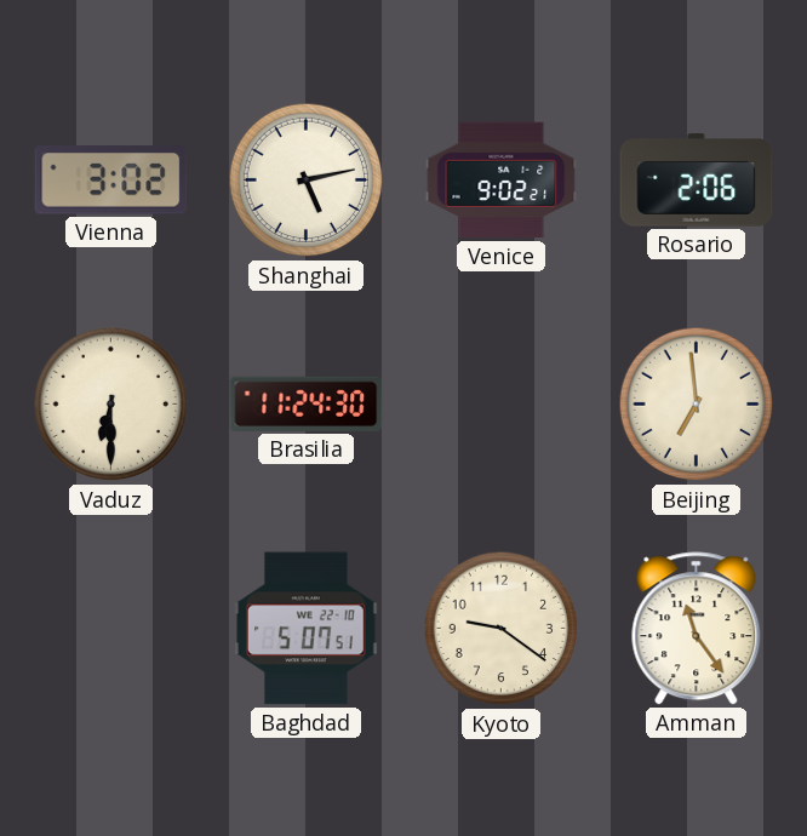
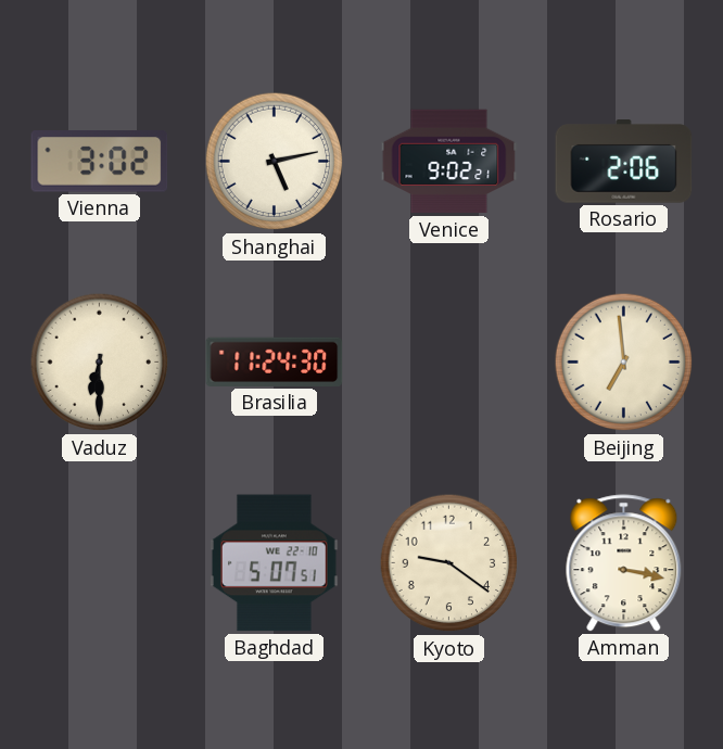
Amman: 11:24 -> 3:17
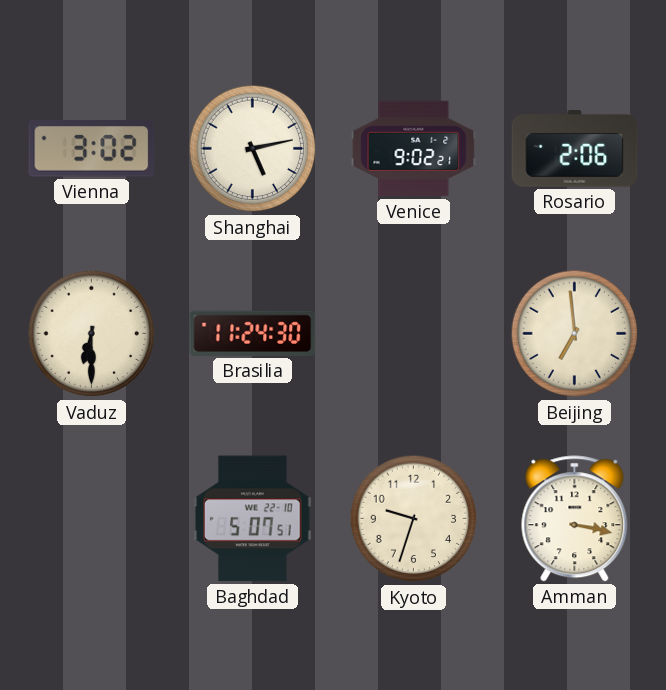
Kyoto: 9:21 -> 9:33
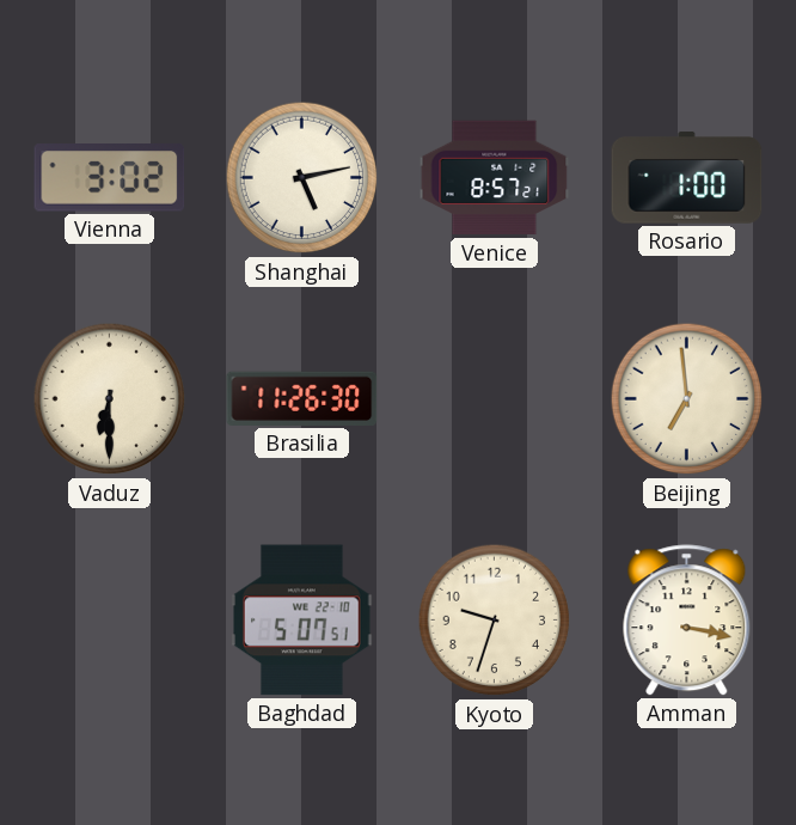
Venice: 9:02 -> 8:57
Rosario: 2:06 -> 1:00
Brasilia: 11:24 -> 11:26
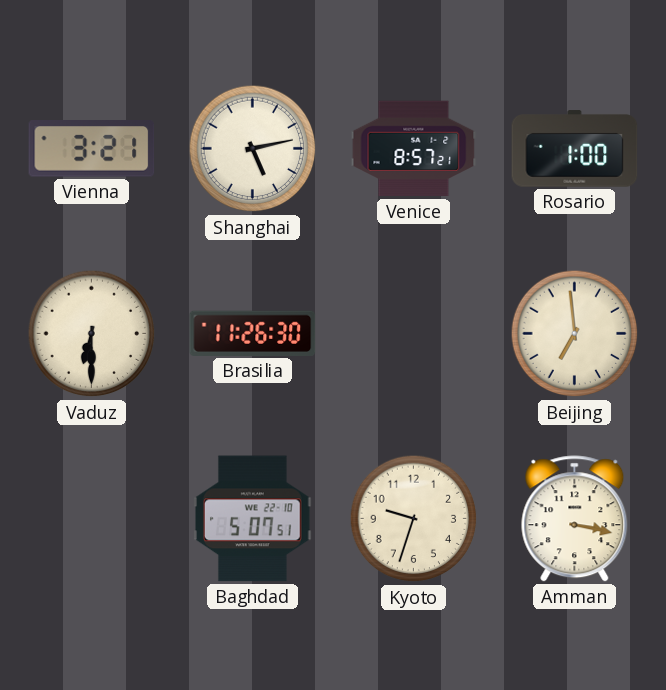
Vienna: 3:02 -> 3:21
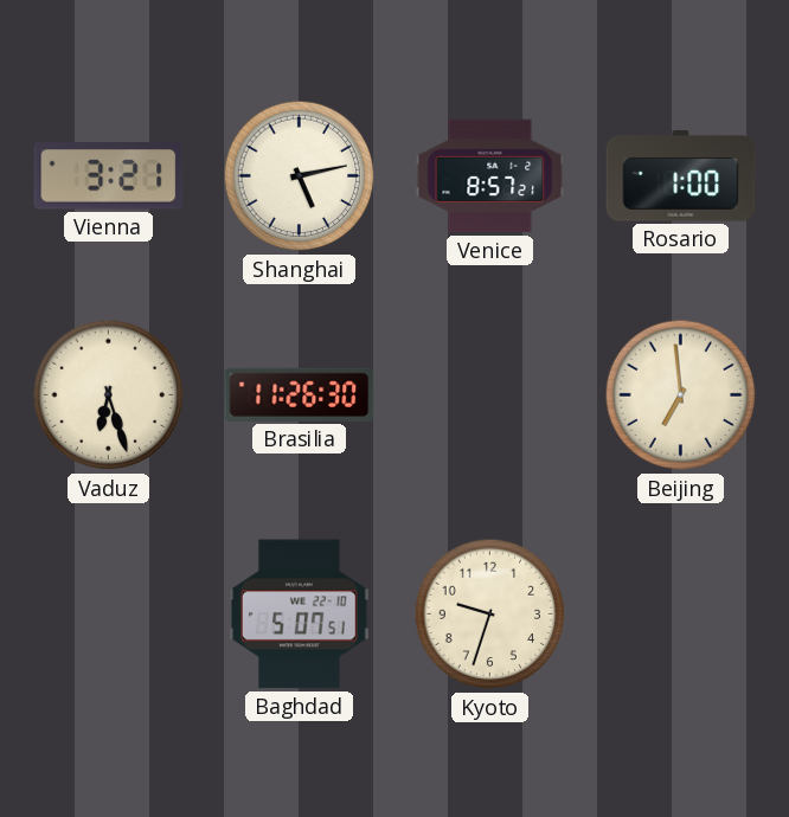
Vaduz: 6:30 -> 6:27
Amman: 3:17 -> none
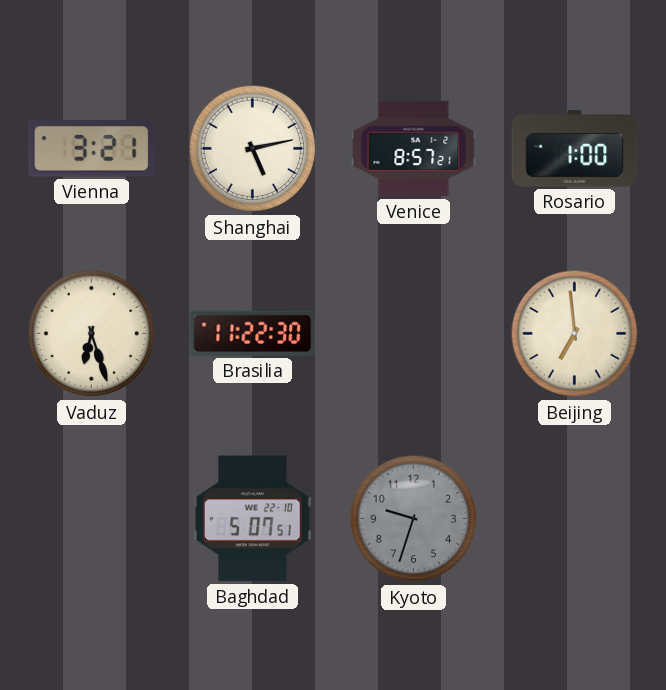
Brasilia: 11:26 -> 11:22
Kyoto dial: cream -> grey
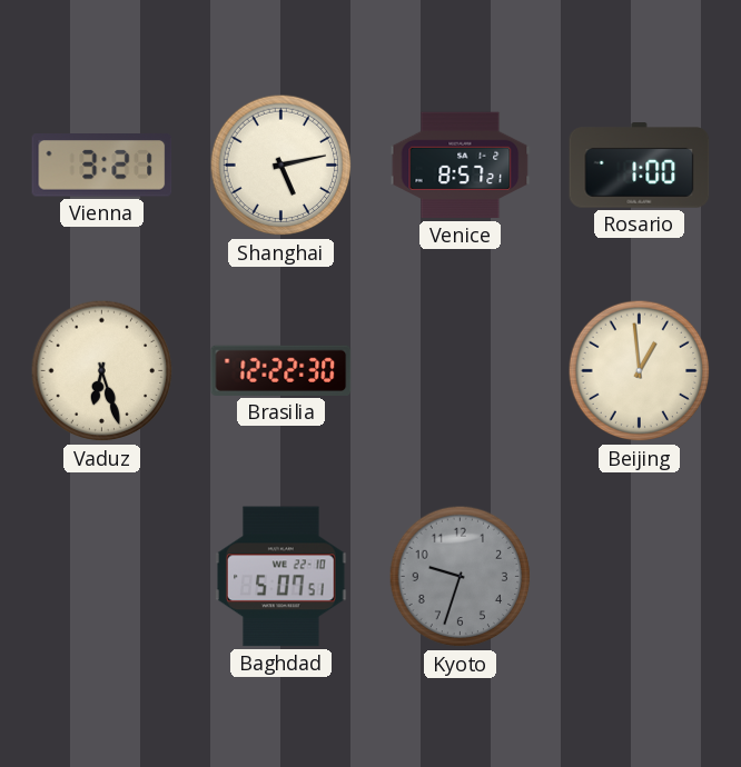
Brasilia: 11:22 -> 12:22
Beijing: 6:59 -> 12:59
